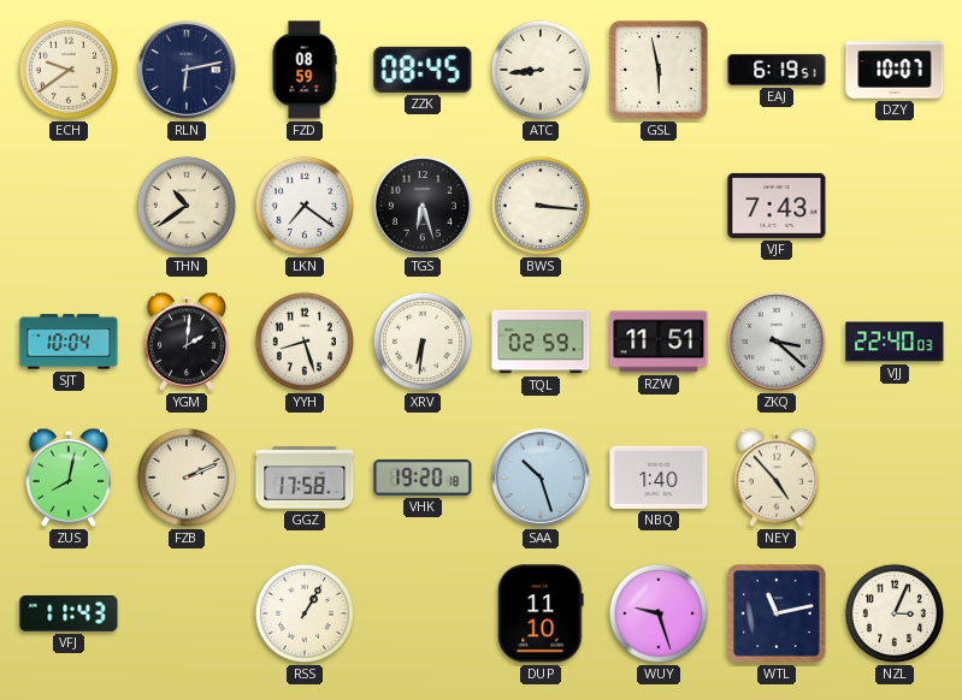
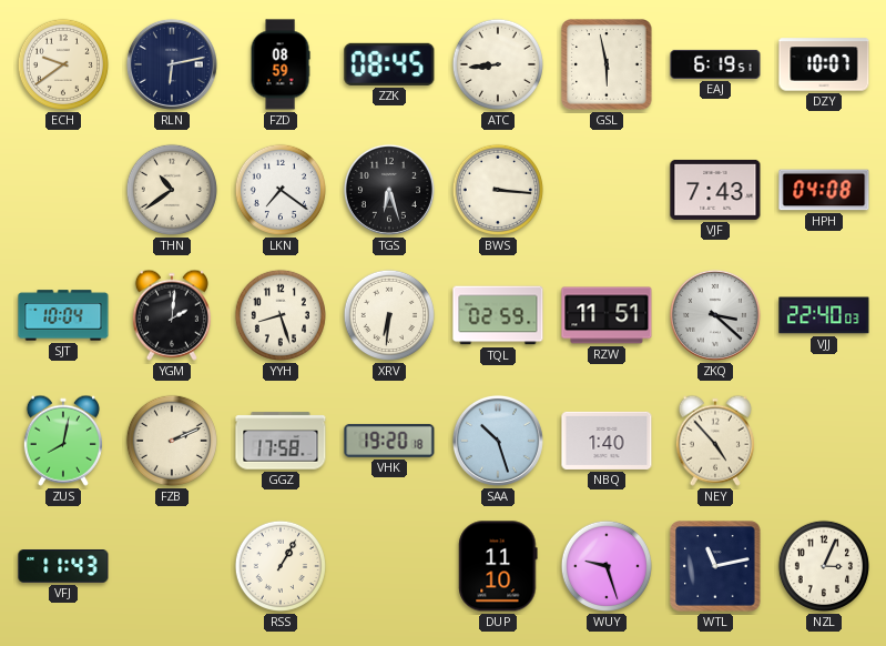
HPH: none -> 04:08
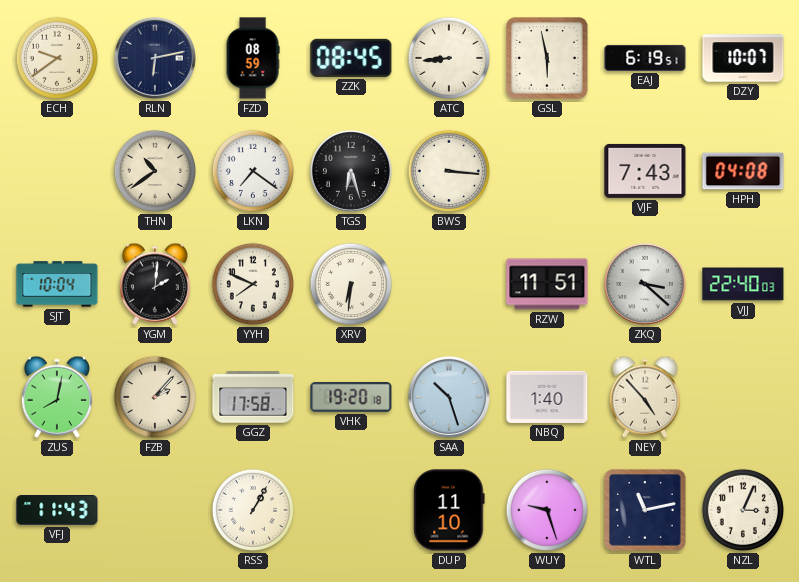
YYH: 8:27 -> 7:49
TQL: 02:59 -> none
FZB: 2:11 -> 2:07
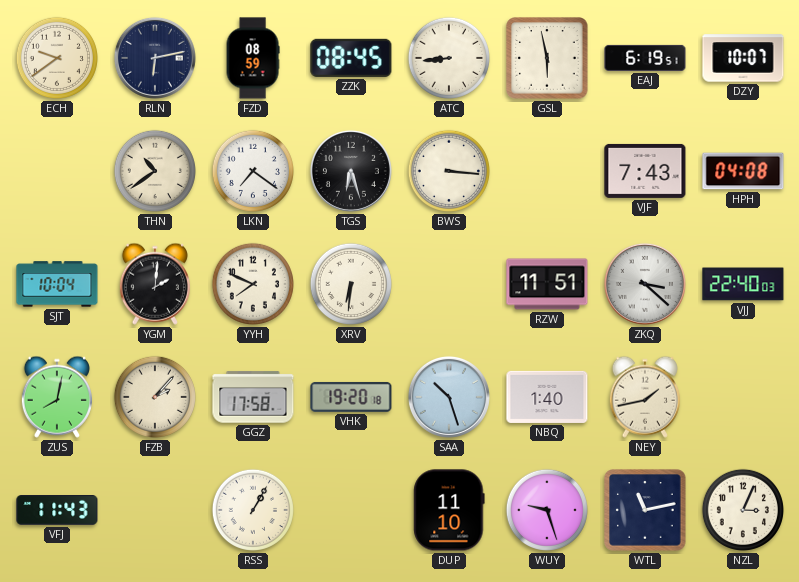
NEY: 4:53 -> 1:43
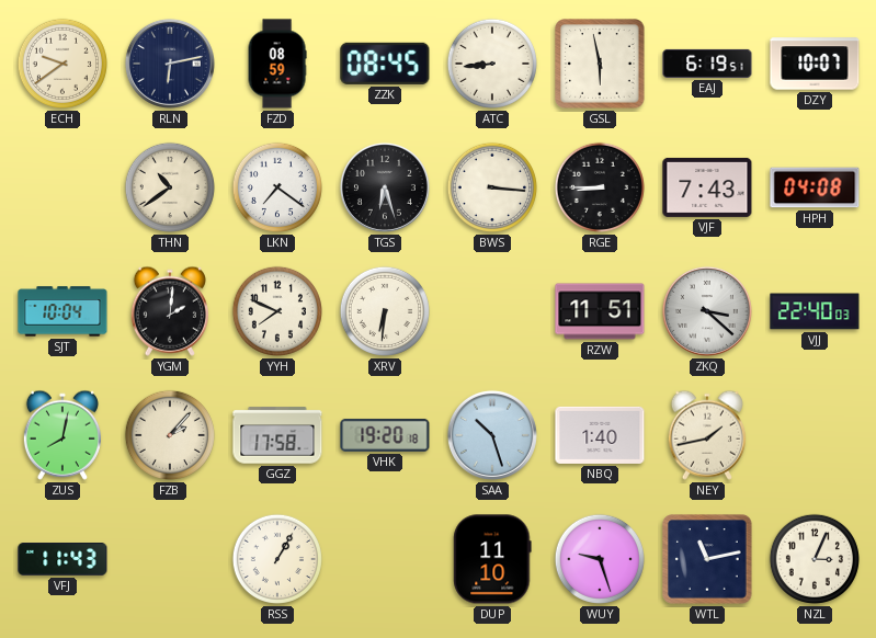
RGE: none -> 8:45
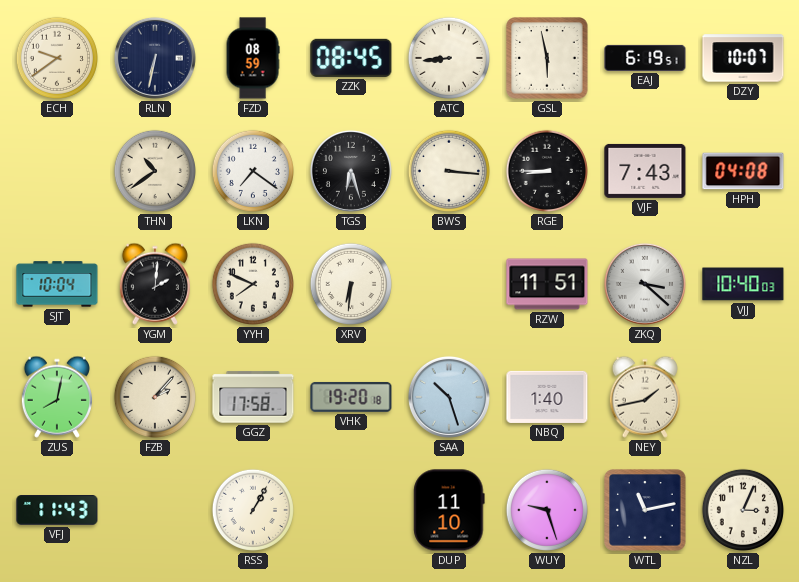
RLN: 6:13 -> 6:32
VJJ: 22:40 -> 10:40
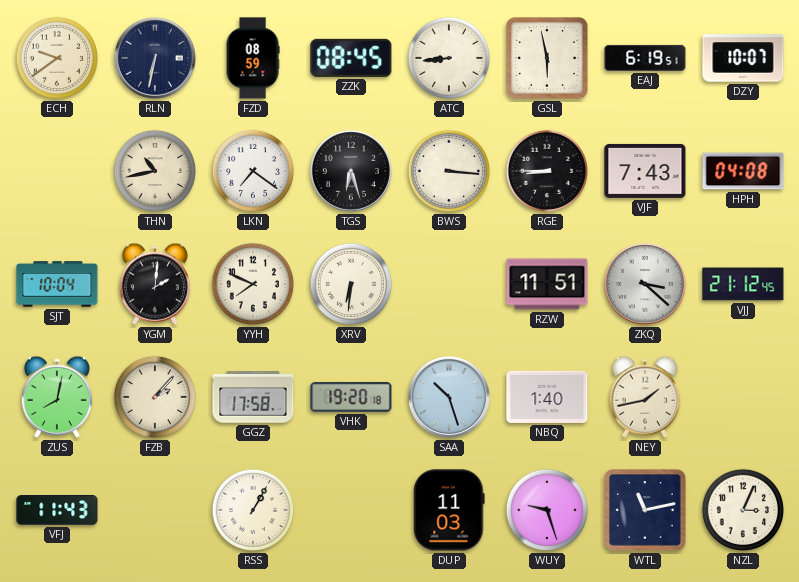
THN: 10:39 -> 10:43
VJJ: 10:40 -> 21:12
DUP: 11:10 -> 11:03
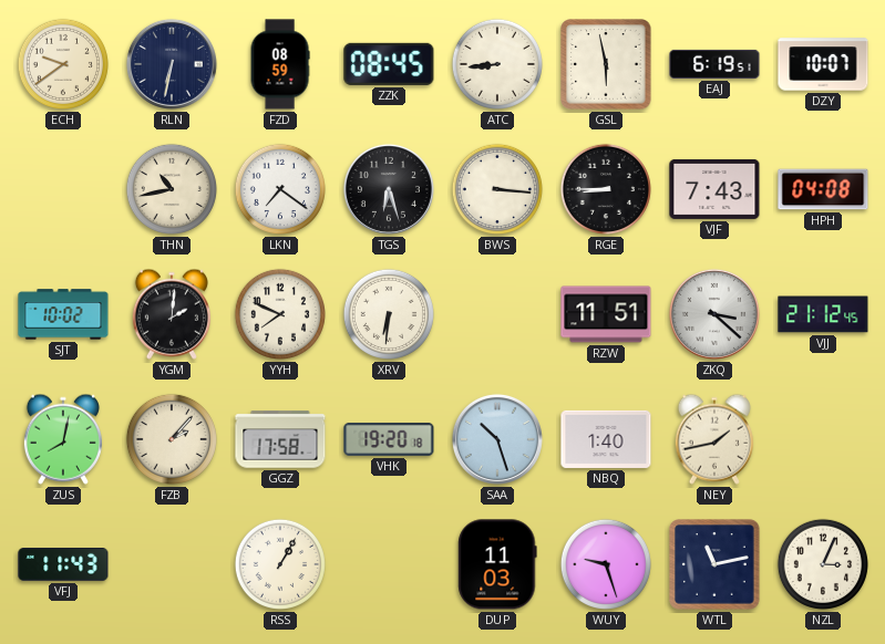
SJT: 10:04 -> 10:02
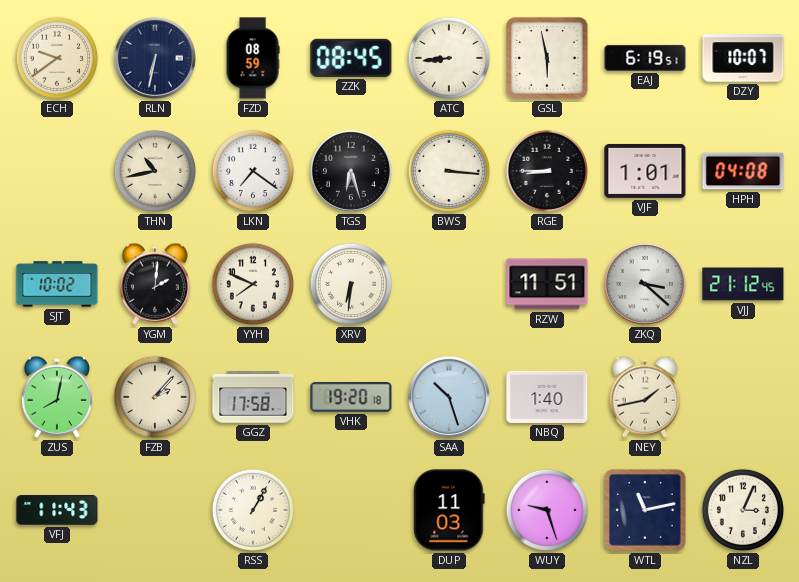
VJF: 7:43 -> 1:01
